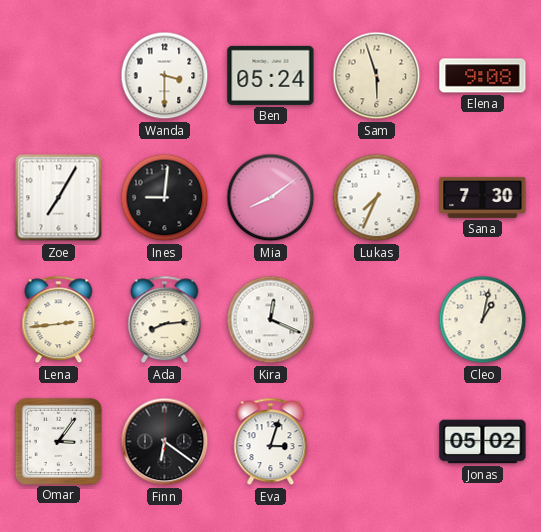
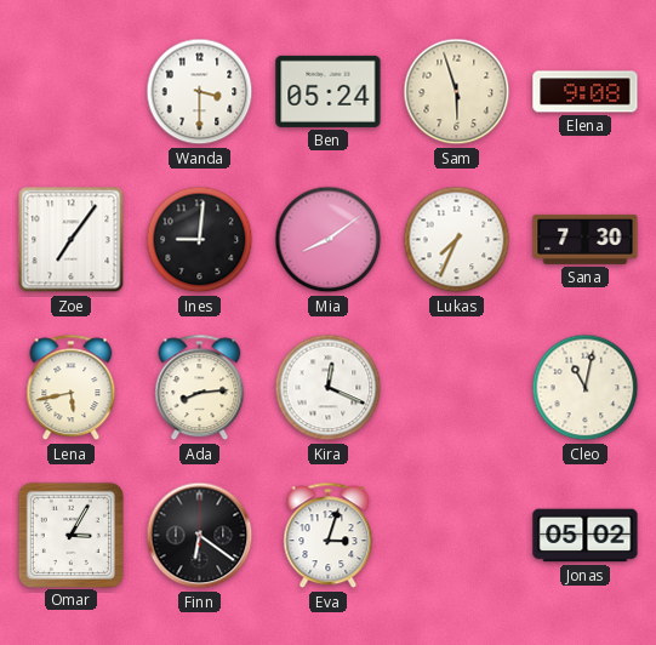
Zoe: 7:05 -> 7:06
Lena: 2:44 -> 5:43
Cleo: 1:02 -> 11:02
Omar: 3:06 -> 3:05
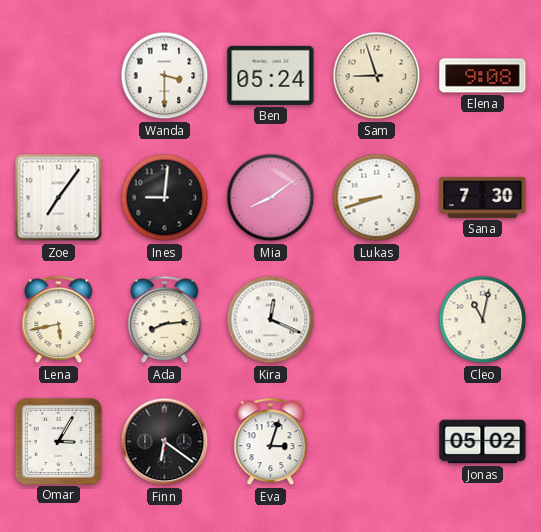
Sam: 5:57 -> 8:57
Lukas: 7:34 -> 8:42
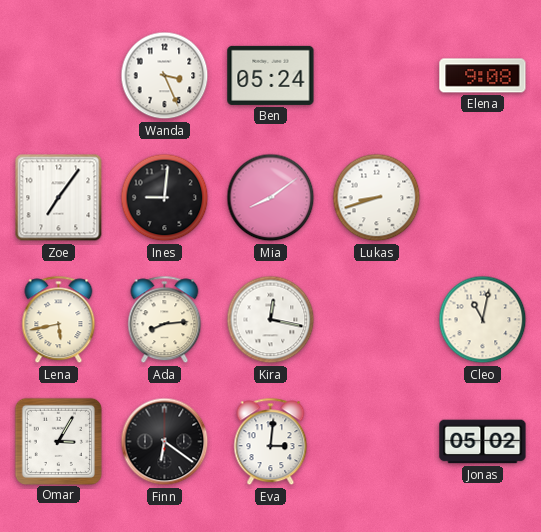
Wanda: 3:30 -> 3:26
Sam: 8:57 -> none
Sana: 7:30 -> none
Kira: 12:19 -> 12:17
Eva: 3:03 -> 3:01
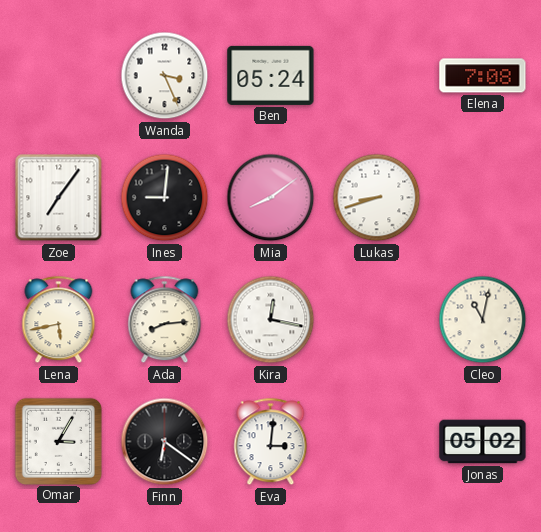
Elena: 9:08 -> 7:08
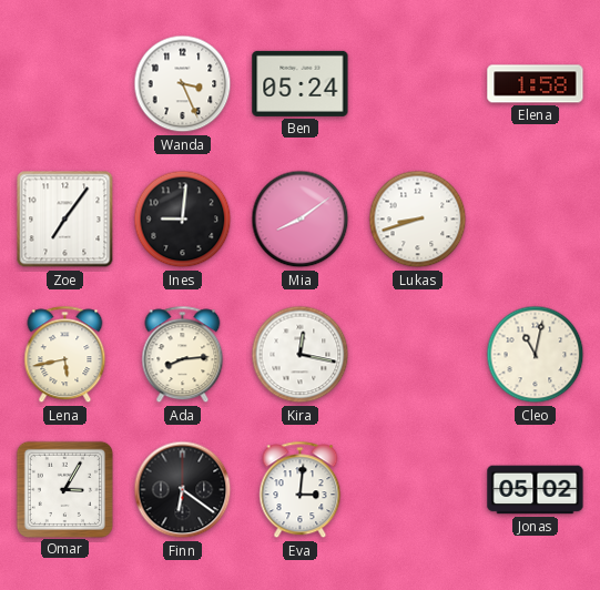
Elena: 7:08 -> 1:58
